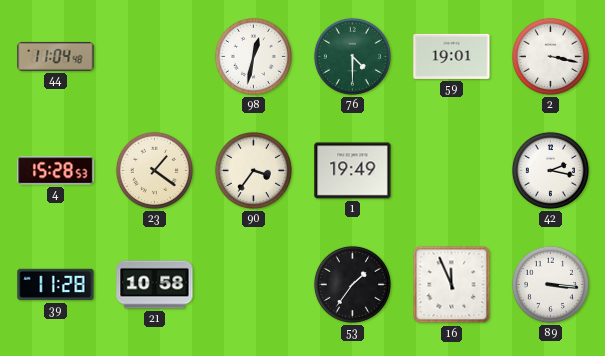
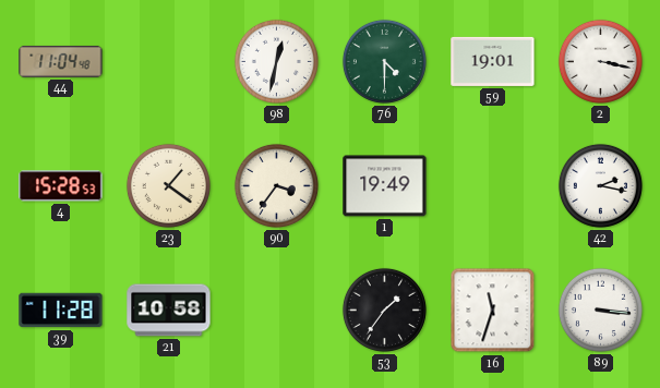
16: 11:56 -> 11:33
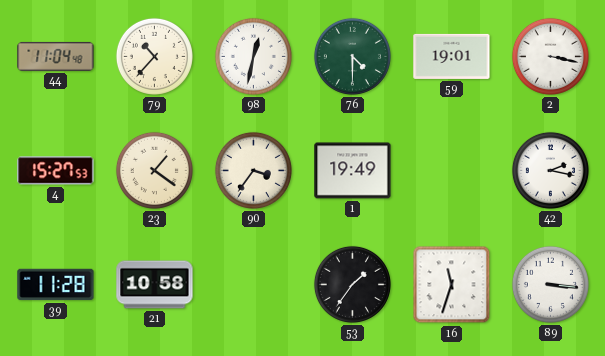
79: none -> 10:37
4: 15:28 -> 15:27
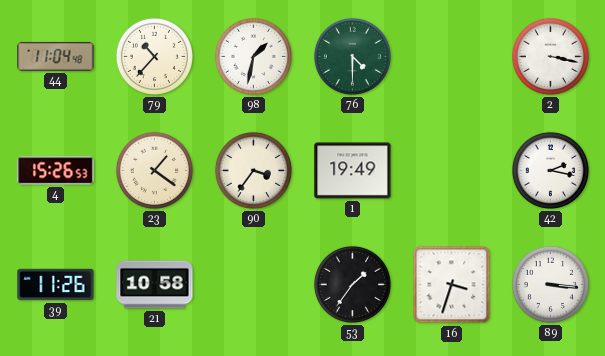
98: 12:32 -> 1:32
59: 19:01 -> none
4: 15:27 -> 15:26
39: 11:28 -> 11:26
16: 11:33 -> 3:33
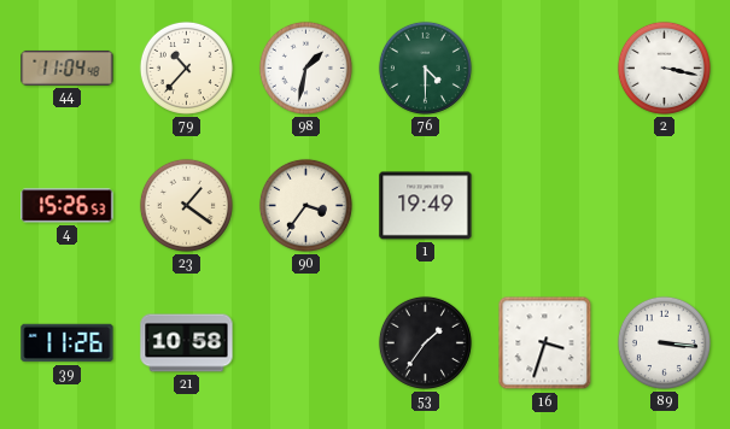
42: 2:17 -> none
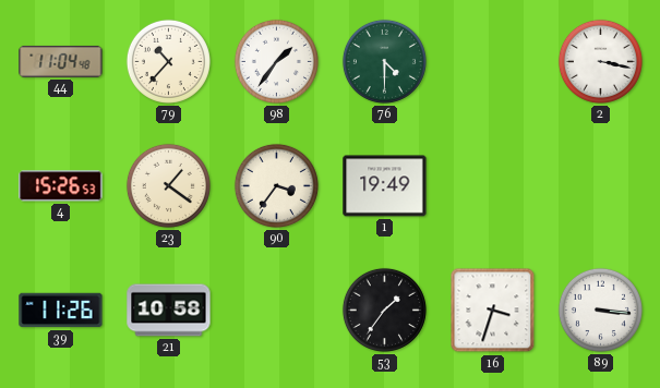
98: 1:32 -> 1:36
